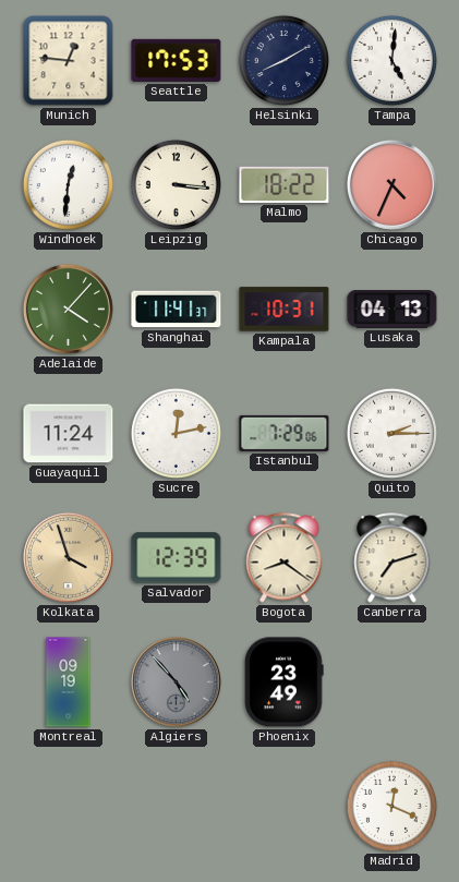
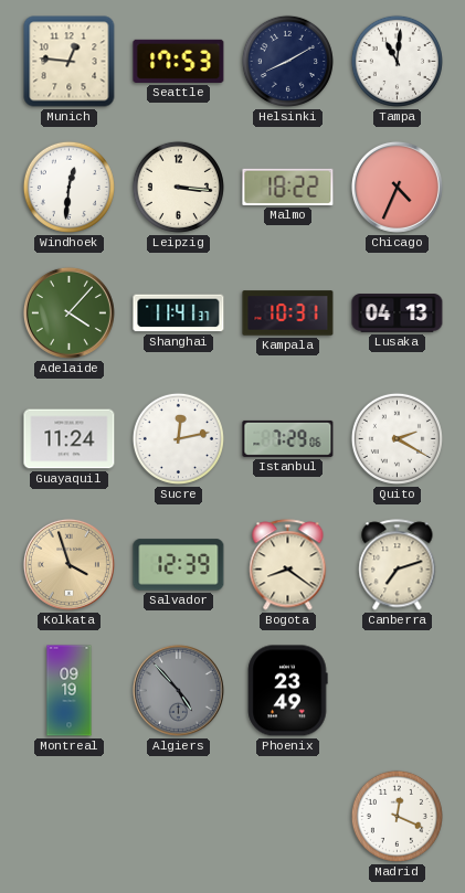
Tampa: 5:01 -> 11:01
Quito: 2:15 -> 2:20
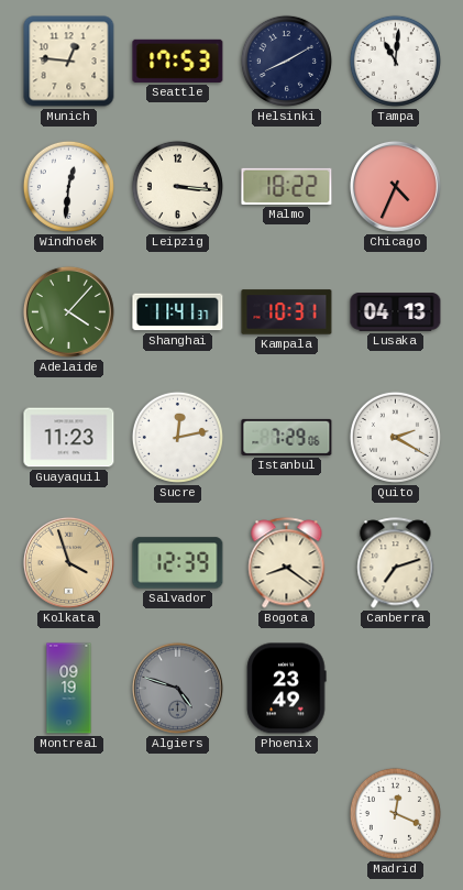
Guayaquil: 11:24 -> 11:23
Algiers: 4:53 -> 4:48
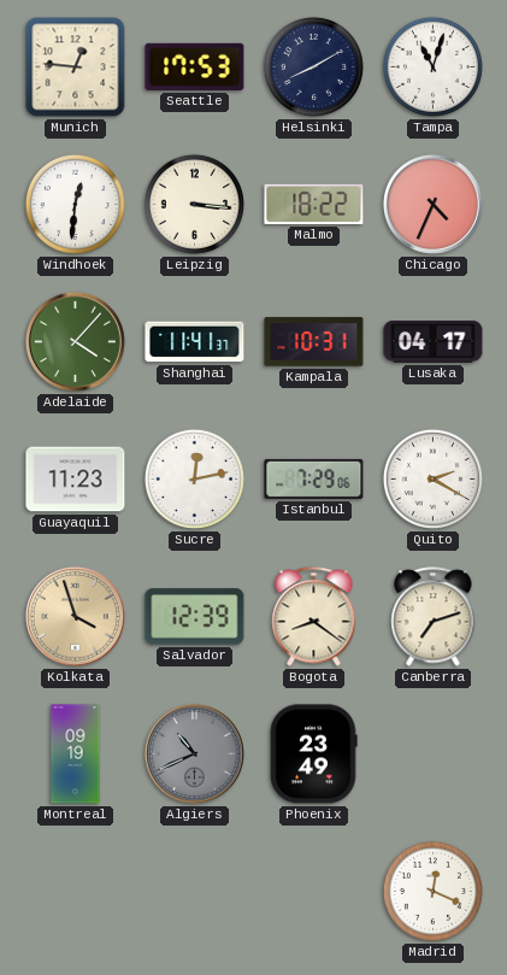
Tampa: 11:01 -> 11:03
Lusaka: 04:13 -> 04:17
Algiers: 4:48 -> 10:41
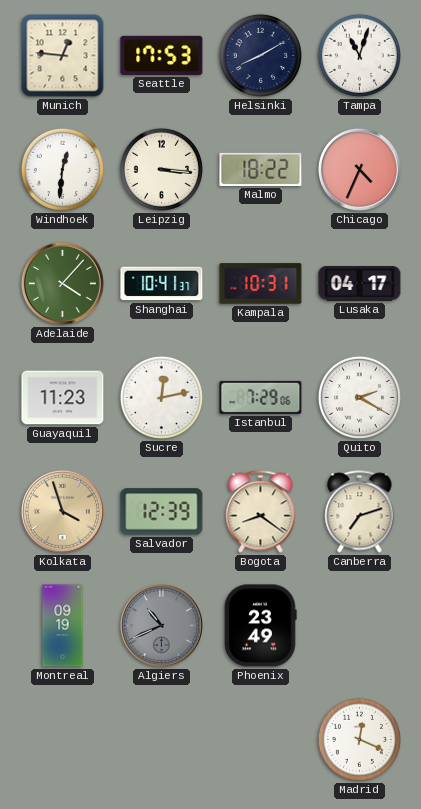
Shanghai: 11:41 -> 10:41
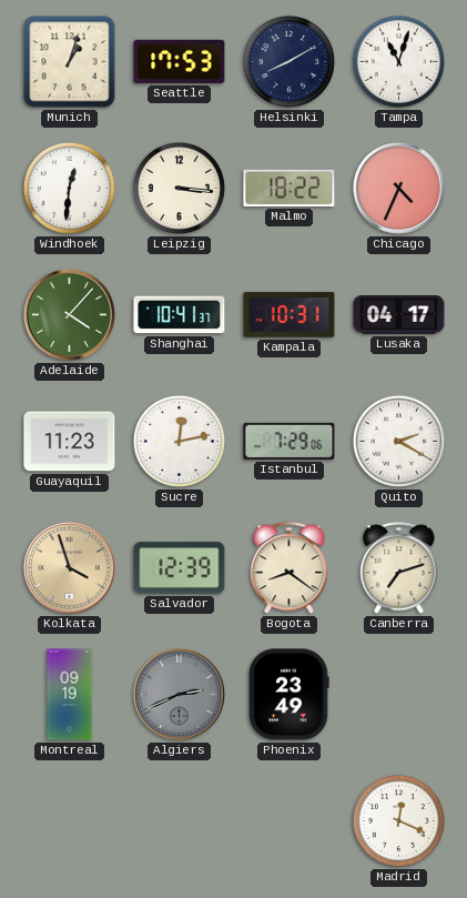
Munich: 12:46 -> 1:03
Algiers: 10:41 -> 2:41
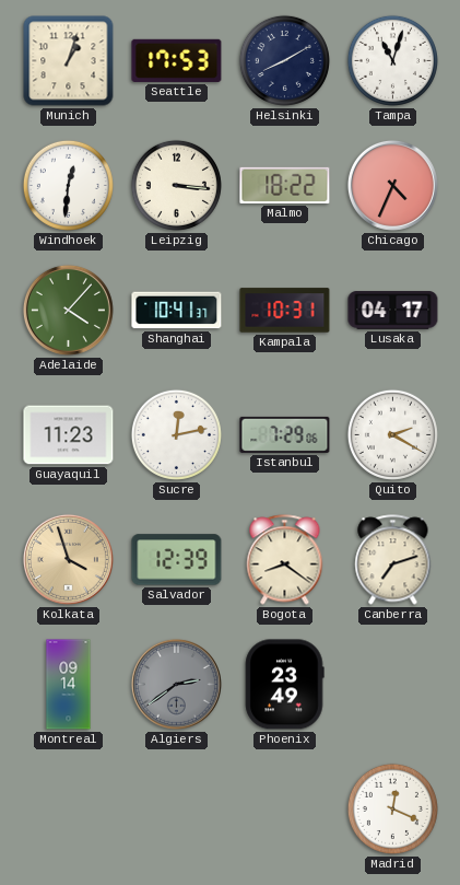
Montreal: 09:19 -> 09:14
Algiers: 2:41 -> 2:39
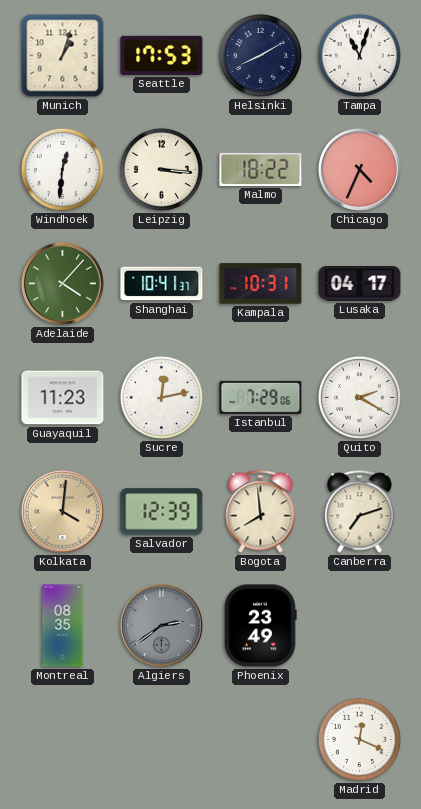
Kolkata: 3:57 -> 4:01
Bogota: 8:21 -> 7:59
Montreal: 09:14 -> 08:35
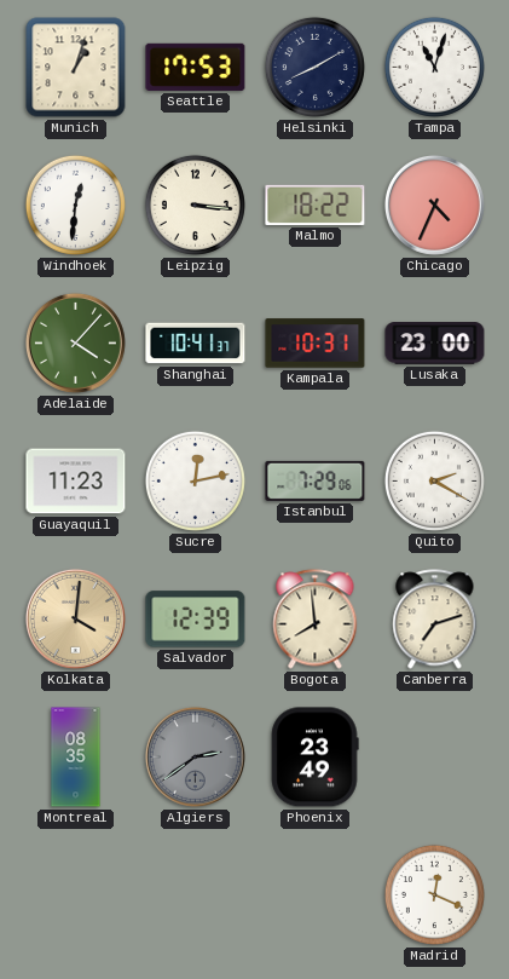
Lusaka: 04:17 -> 23:00
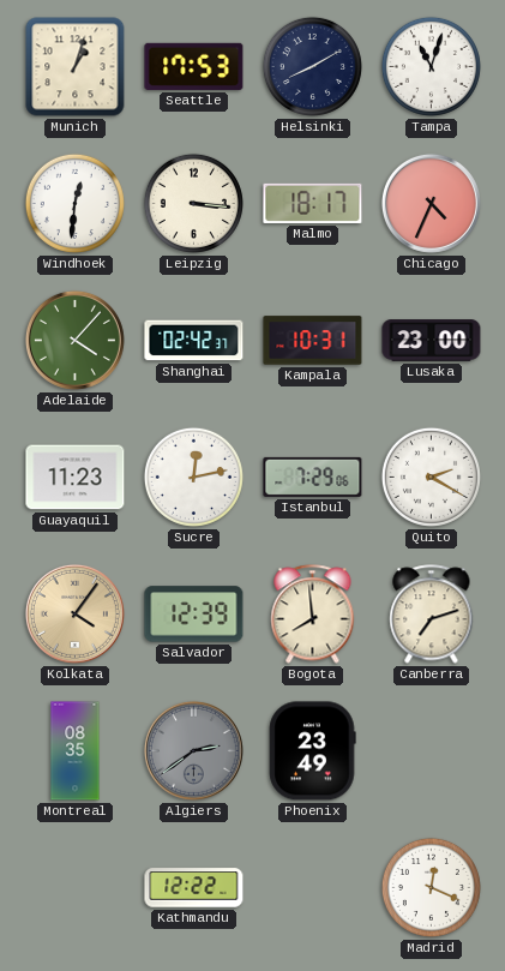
Malmo: 18:22 -> 18:17
Shanghai: 10:41 -> 02:42
Kolkata: 4:01 -> 4:06
Kathmandu: none -> 12:22
